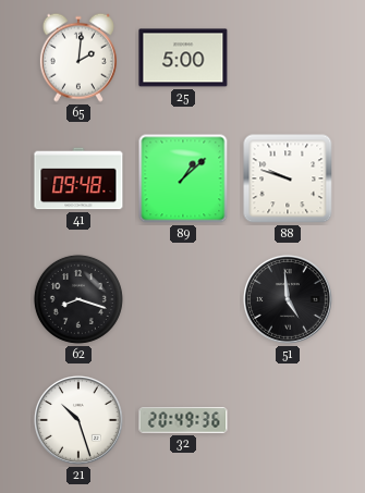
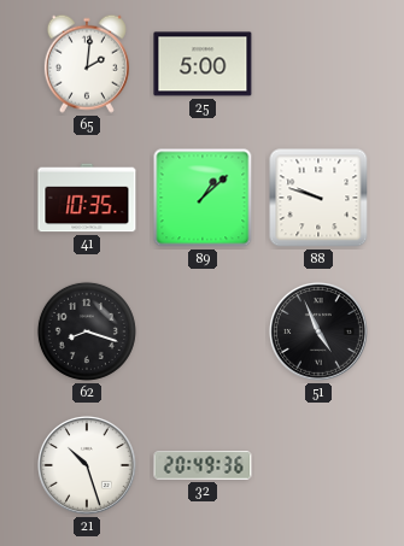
41: 09:48 -> 10:35
51: 4:59 -> 4:56
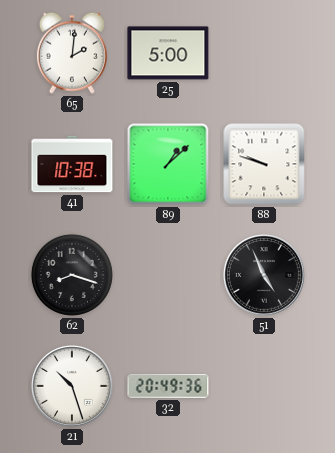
41: 10:35 -> 10:38
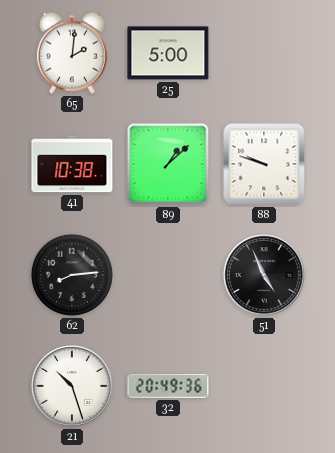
62: 8:18 -> 8:14
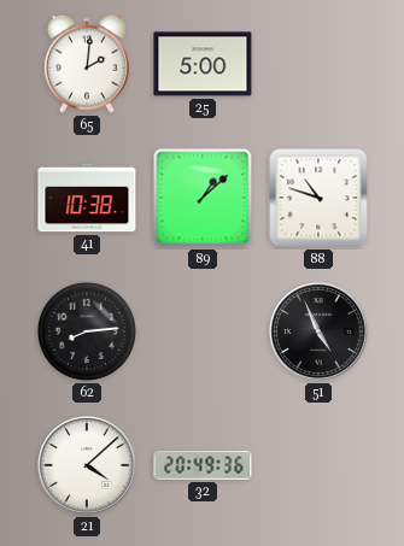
88: 9:48 -> 10:48
21: 10:27 -> 4:08
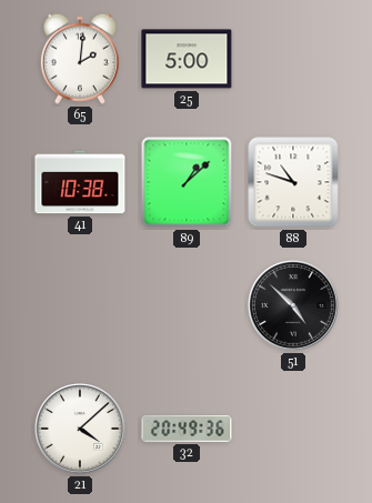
62: 8:14 -> none
51: 4:56 -> 4:52
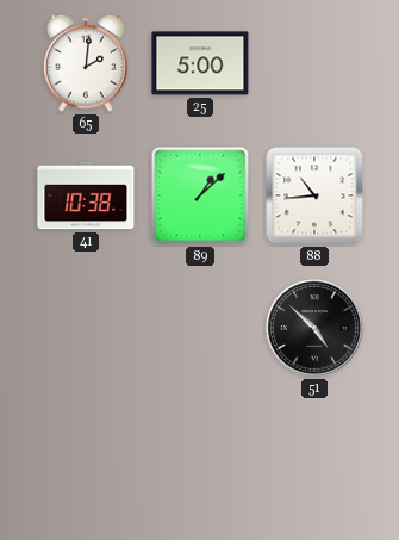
88: 10:48 -> 10:44
21: 4:08 -> none
32: 20:49 -> none
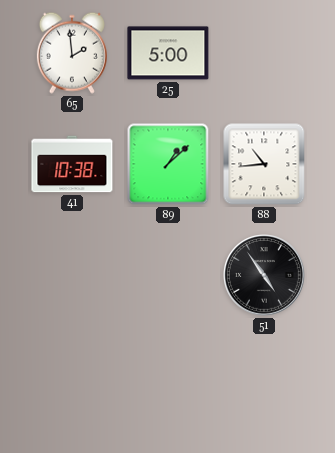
65: 2:01 -> 1:59
51: 4:52 -> 4:54
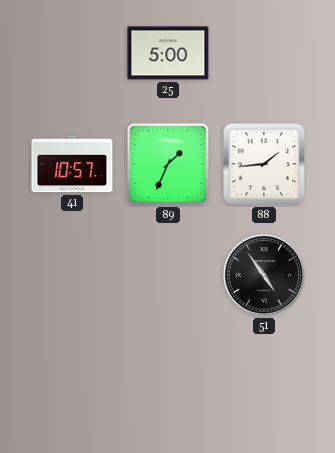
65: 1:59 -> none
41: 10:38 -> 10:57
89: 1:08 -> 1:34
88: 10:44 -> 1:44
